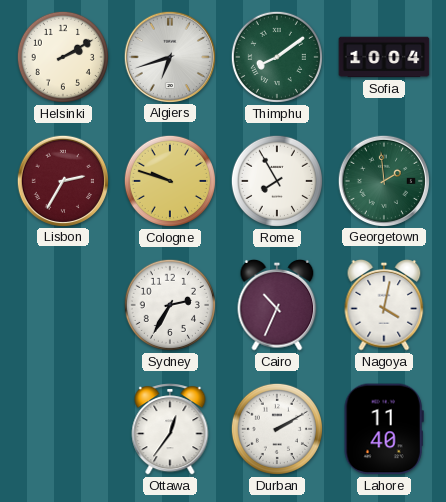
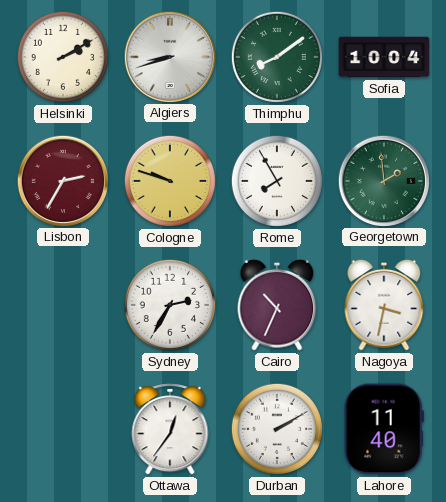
Algiers: 6:42 -> 8:42
Nagoya: 4:02 -> 3:32
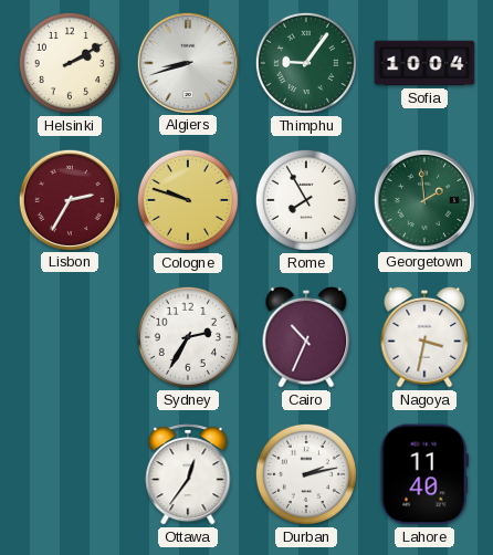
Thimphu: 8:09 -> 9:06
Durban: 2:10 -> 2:13
